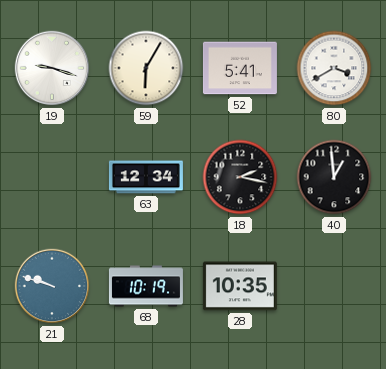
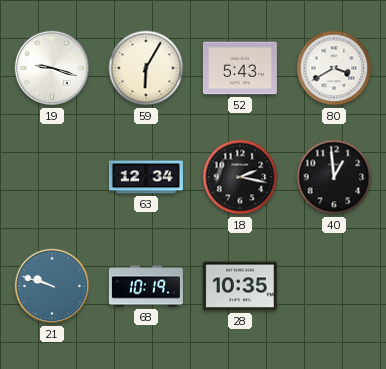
52: 5:41 -> 5:43
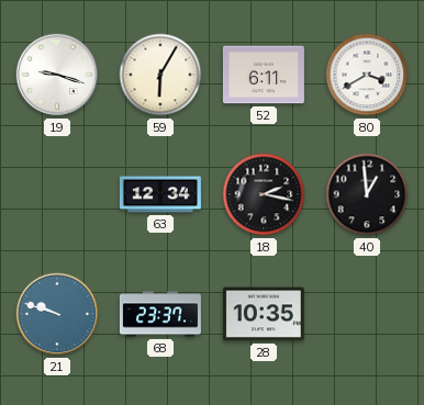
52: 5:43 -> 6:11
68: 10:19 -> 23:37
